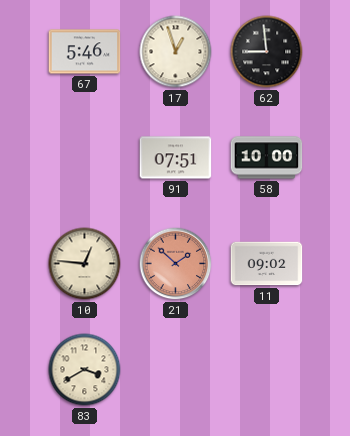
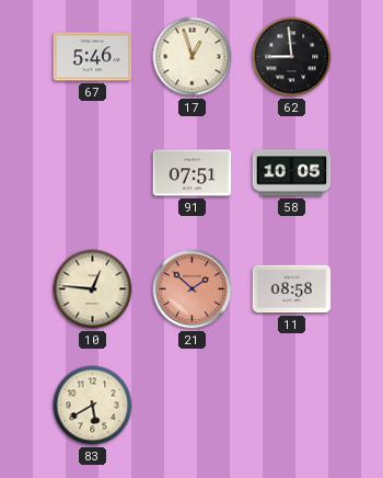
58: 10:00 -> 10:05
11: 09:02 -> 08:58
83: 3:40 -> 5:40
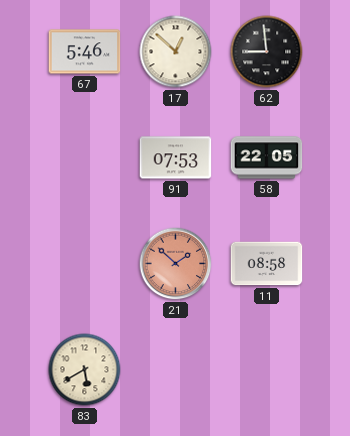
17: 12:57 -> 12:52
91: 07:51 -> 07:53
58: 10:05 -> 22:05
10: 12:46 -> none
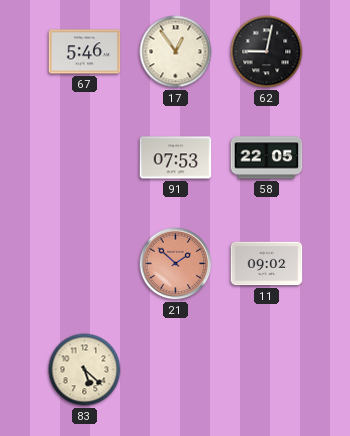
17: 12:52 -> 12:54
62: 8:59 -> 9:02
11: 08:58 -> 09:02
83: 5:40 -> 5:22
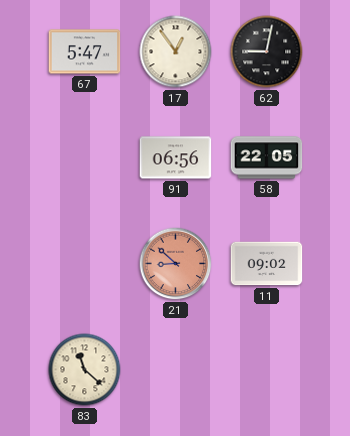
67: 5:46 -> 5:47
91: 07:53 -> 06:56
21: 1:52 -> 8:52
83: 5:22 -> 11:22
